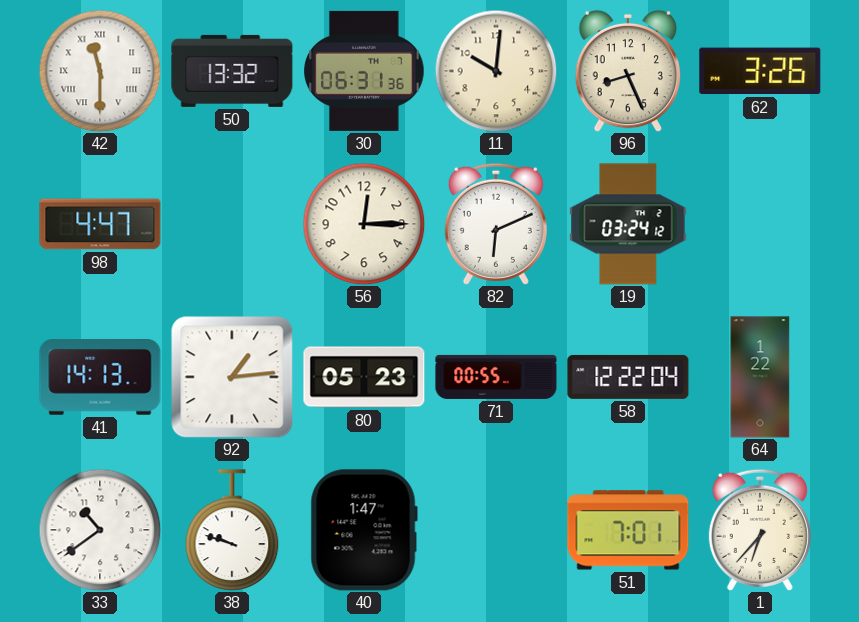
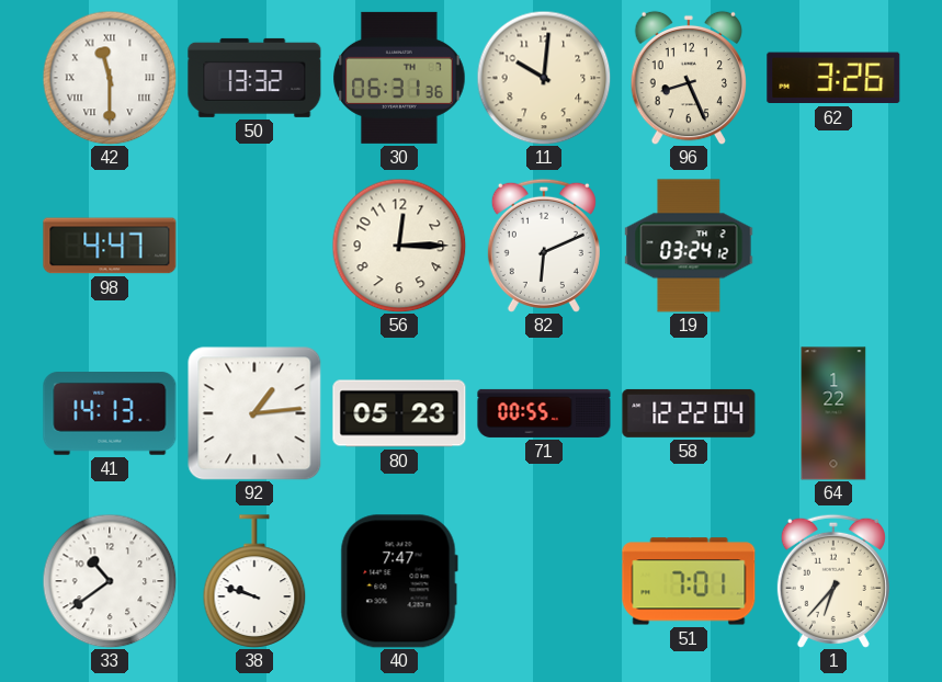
40: 1:47 -> 7:47
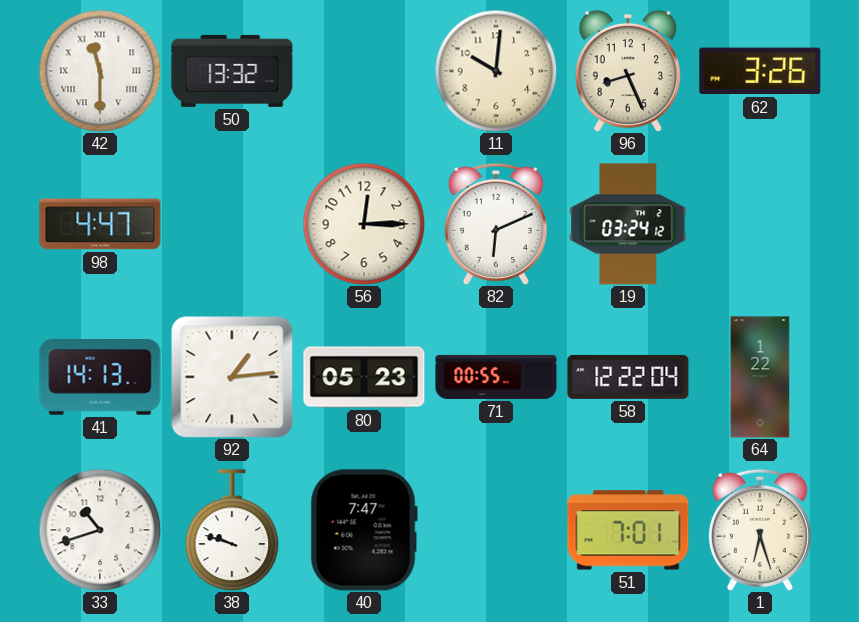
30: 06:31 -> none
33: 10:39 -> 10:42
1: 6:37 -> 6:27
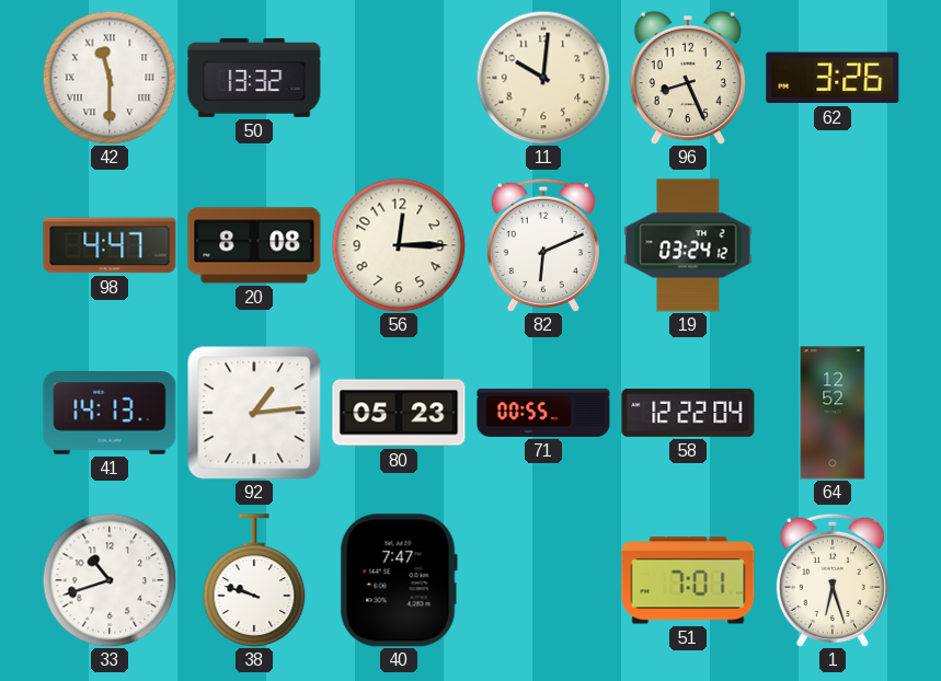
20: none -> 8:08
64: 1:22 -> 12:52
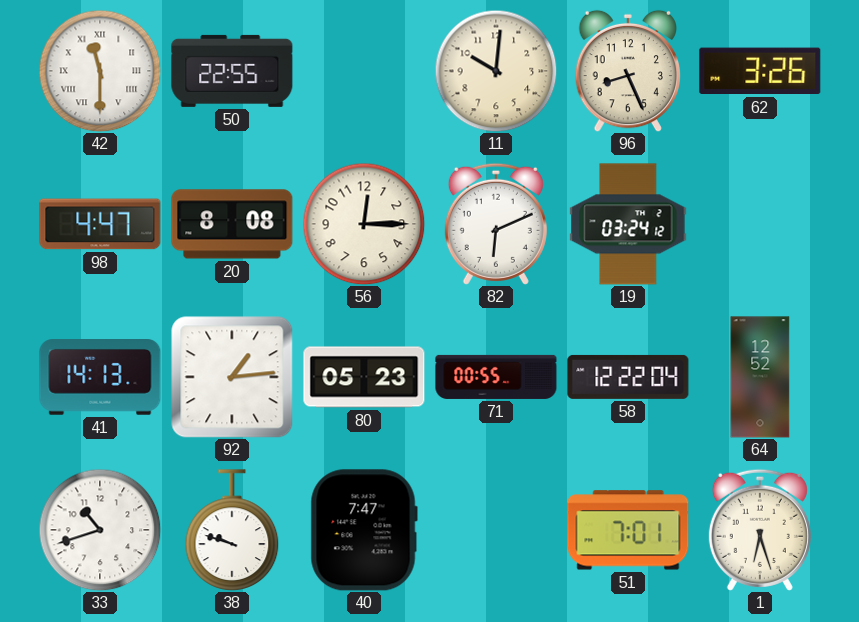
50: 13:32 -> 22:55
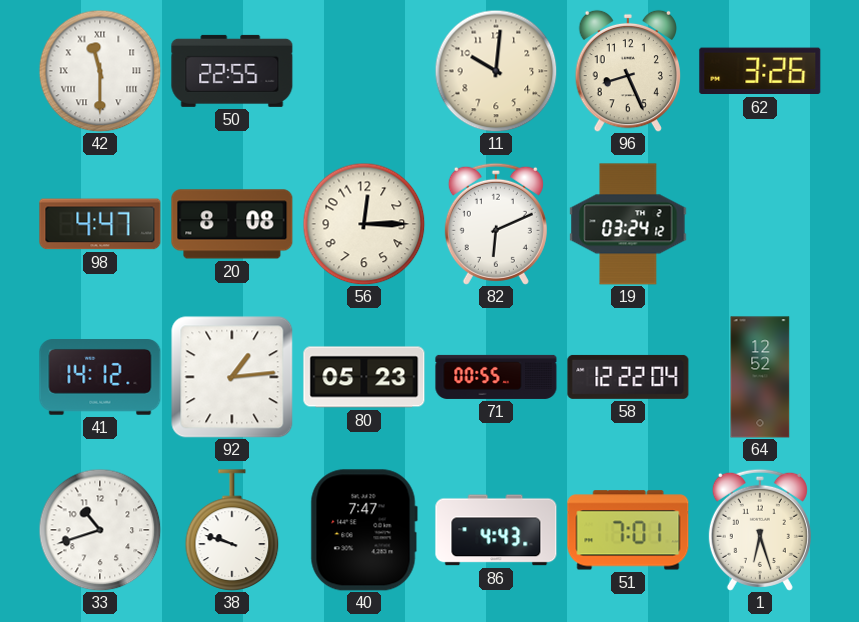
41: 14:13 -> 14:12
86: none -> 4:43
